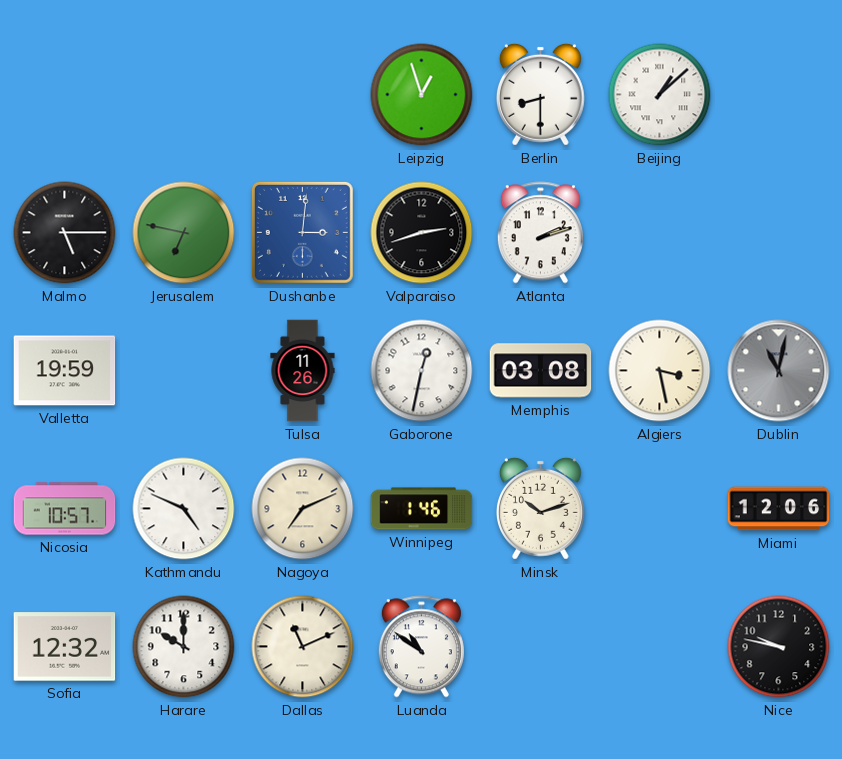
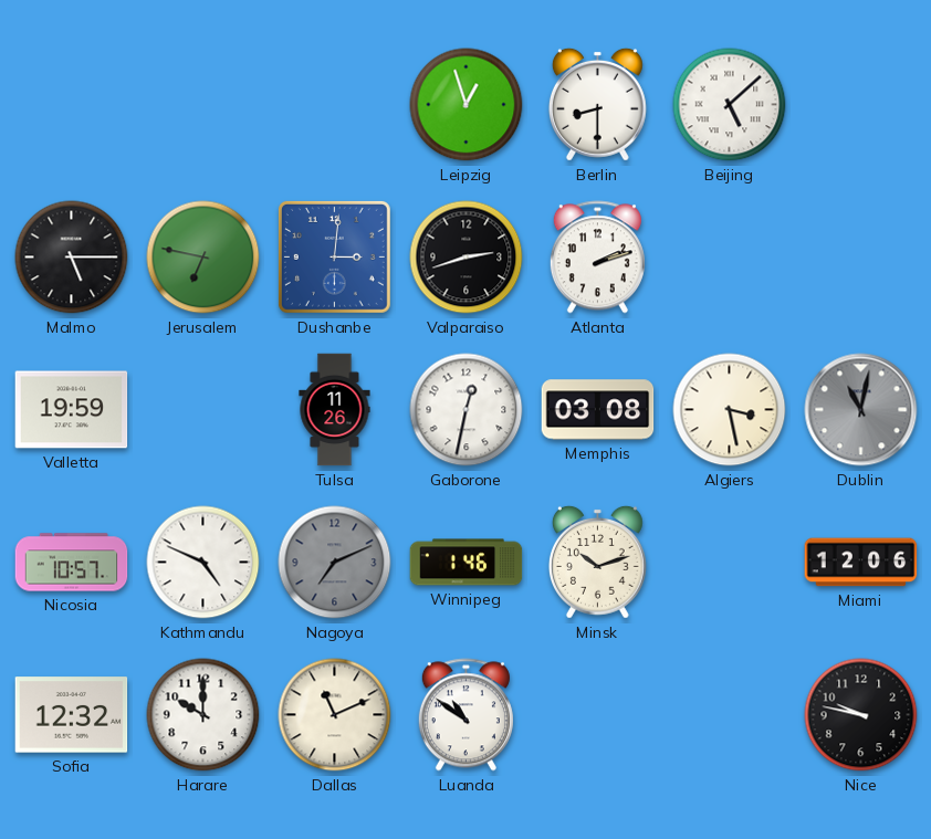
Beijing: 1:08 -> 5:08
Nagoya dial: cream -> grey
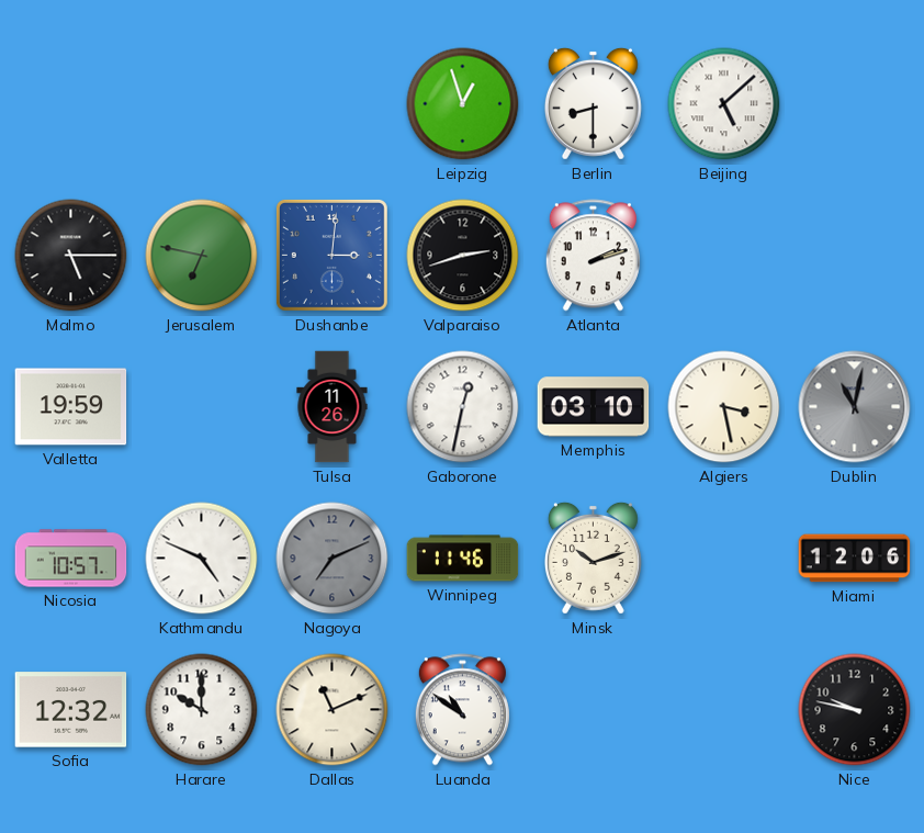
Memphis: 03:08 -> 03:10
Winnipeg: 1:46 -> 11:46
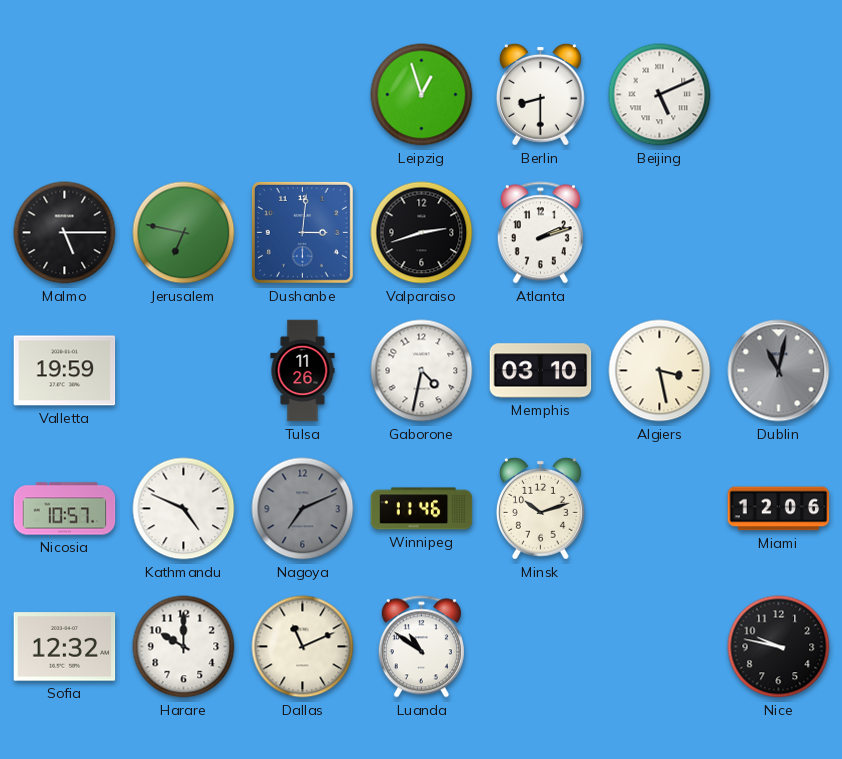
Beijing: 5:08 -> 5:11
Gaborone: 12:32 -> 4:32
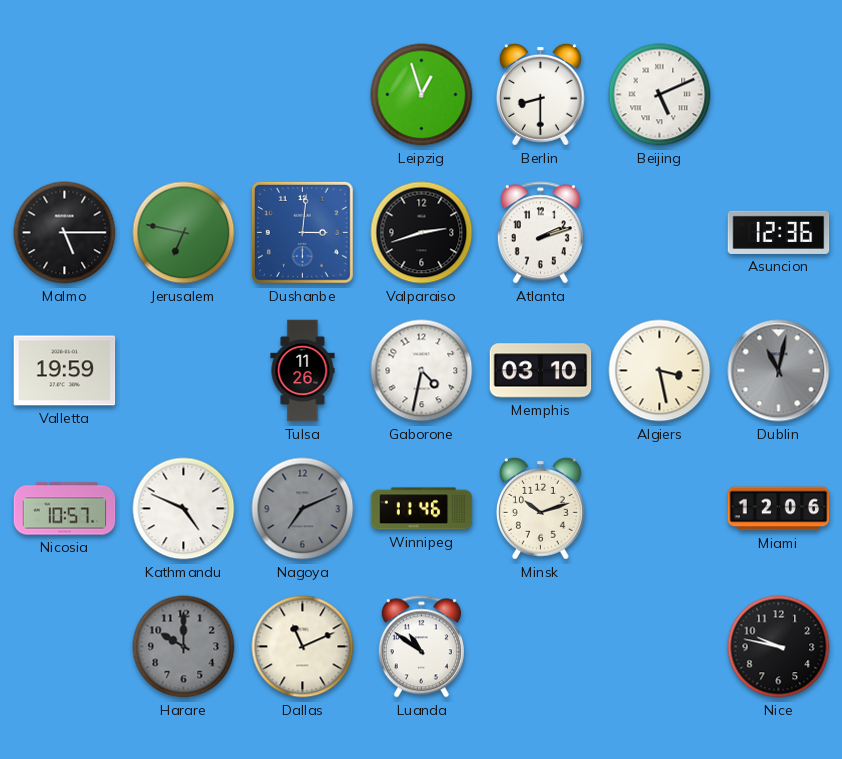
Asuncion: none -> 12:36
Sofia: 12:32 -> none
Harare dial: white -> grey
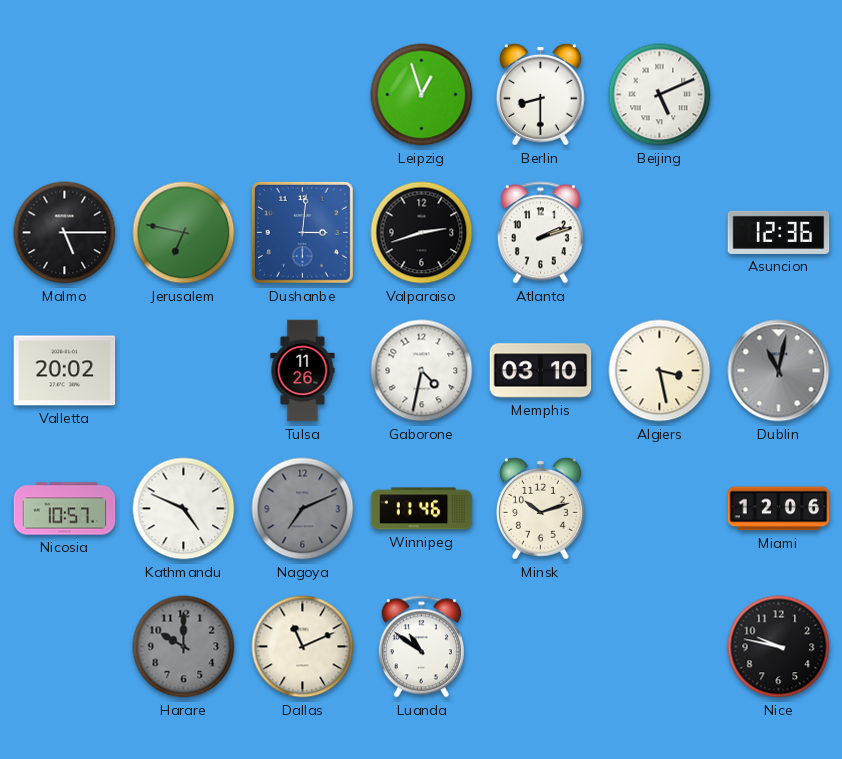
Valletta: 19:59 -> 20:02
